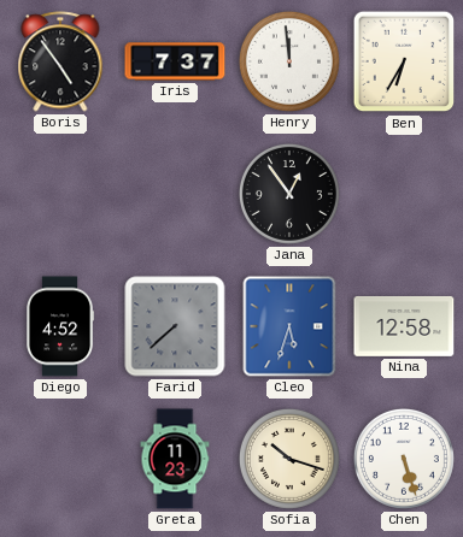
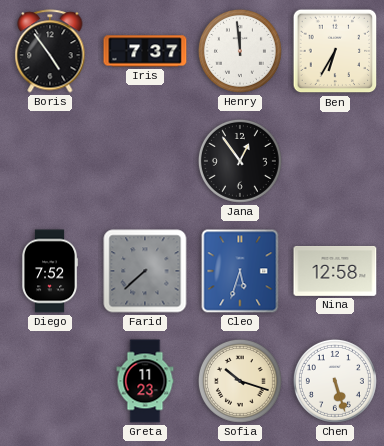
Diego: 4:52 -> 7:52
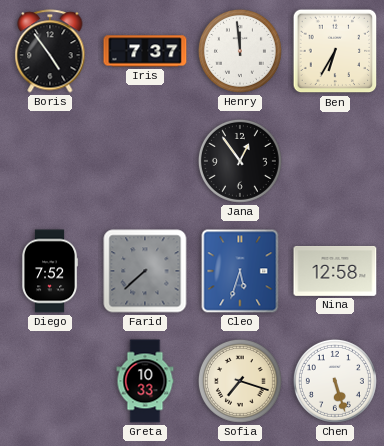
Greta: 11:23 -> 10:33
Sofia: 10:18 -> 7:18
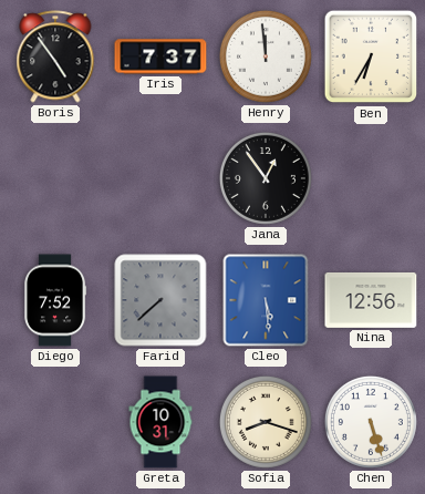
Cleo: 5:33 -> 5:29
Nina: 12:58 -> 12:56
Greta: 10:33 -> 10:31
Sofia: 7:18 -> 8:18
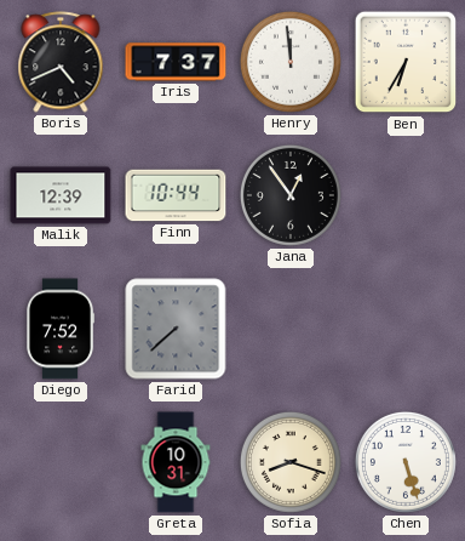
Boris: 4:54 -> 4:41
Malik: none -> 12:39
Finn: none -> 10:44
Cleo: 5:29 -> none
Nina: 12:56 -> none
